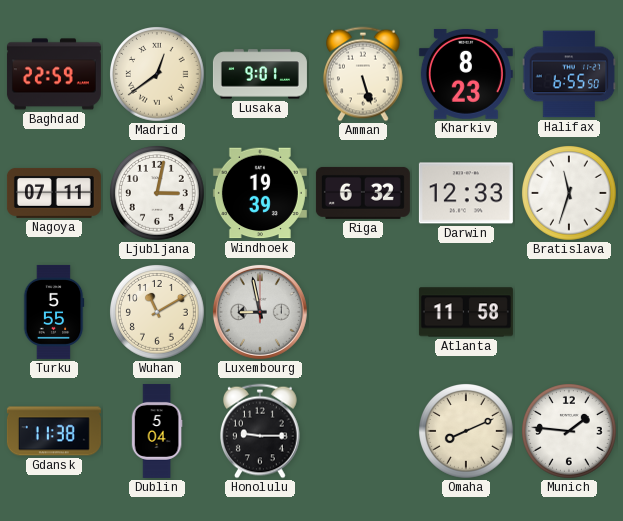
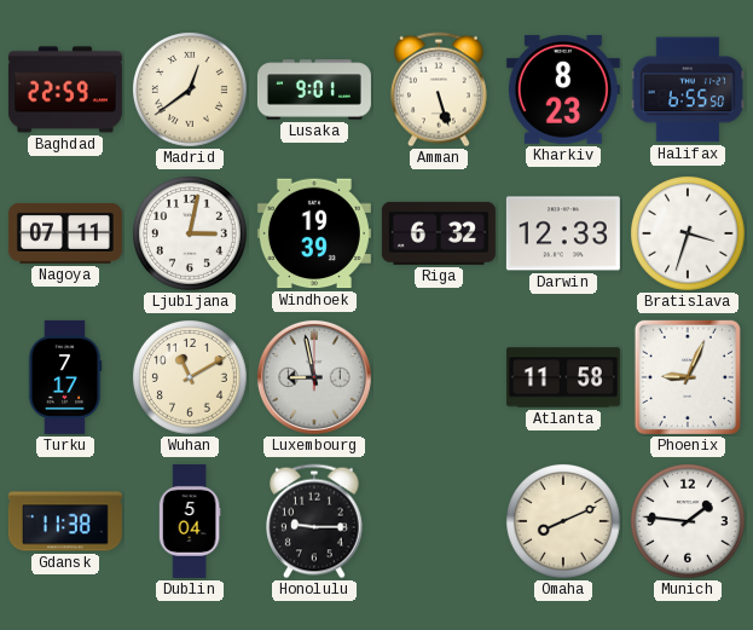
Bratislava: 11:33 -> 3:33
Turku: 5:55 -> 7:17
Phoenix: none -> 9:04
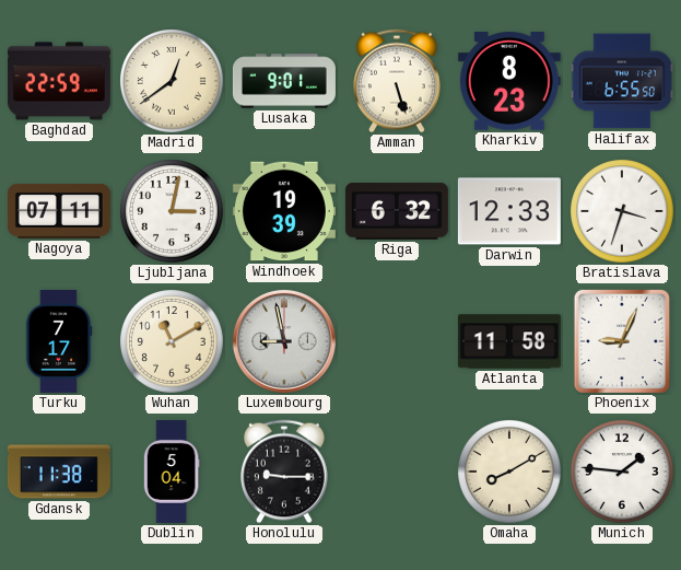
Omaha: 8:11 -> 8:10
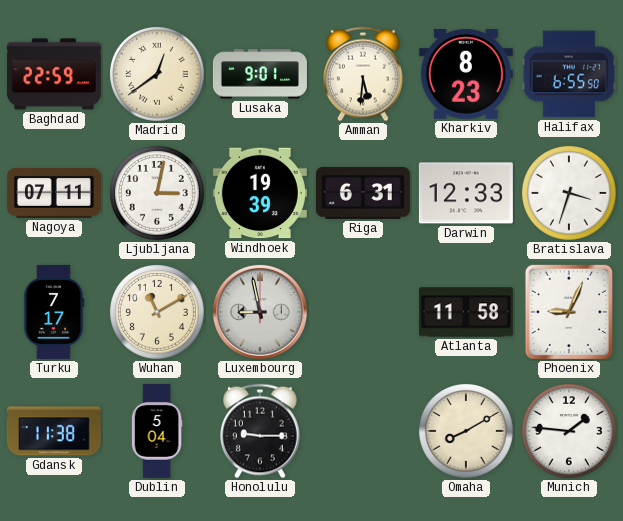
Amman: 5:27 -> 5:31
Riga: 6:32 -> 6:31
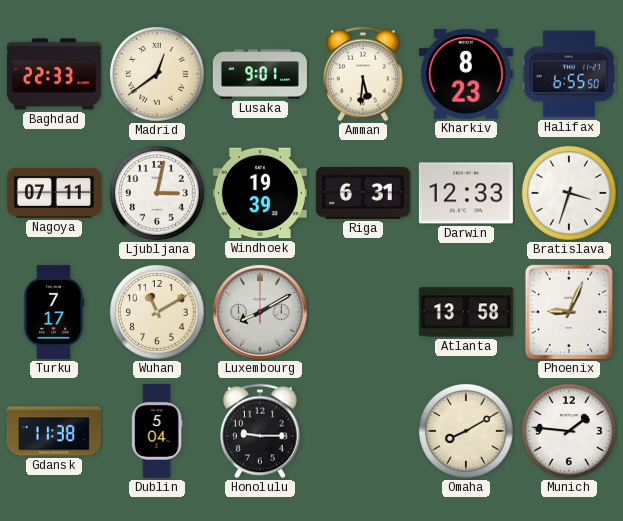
Baghdad: 22:59 -> 22:33
Luxembourg: 8:58 -> 8:10
Atlanta: 11:58 -> 13:58
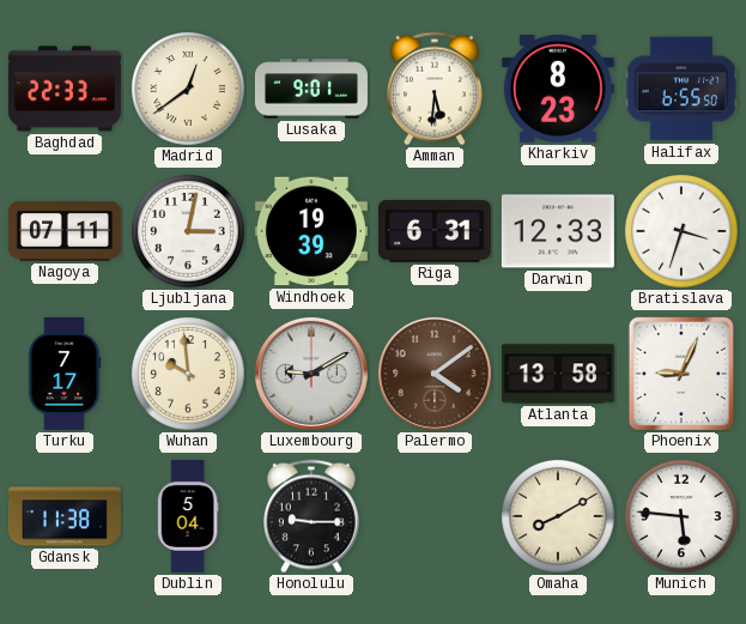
Wuhan: 11:10 -> 9:59
Luxembourg: 8:10 -> 9:10
Palermo: none -> 4:09
Munich: 1:46 -> 5:46
